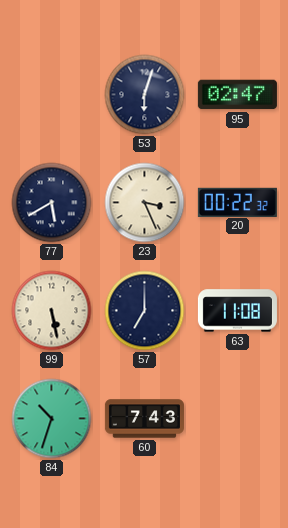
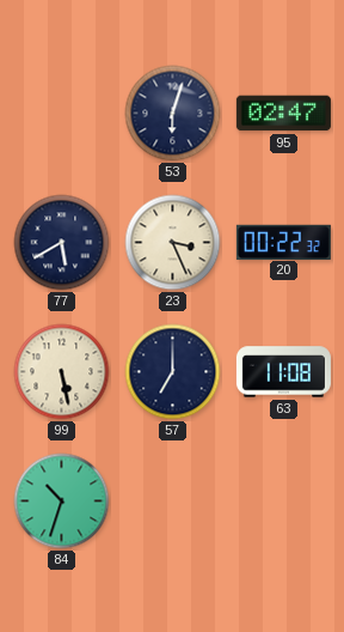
60: 7:43 -> none
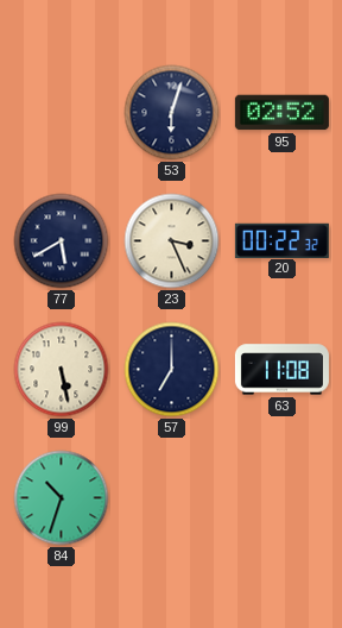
95: 02:47 -> 02:52
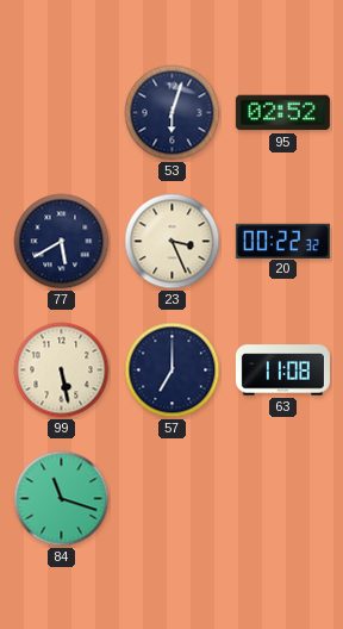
84: 10:33 -> 11:18
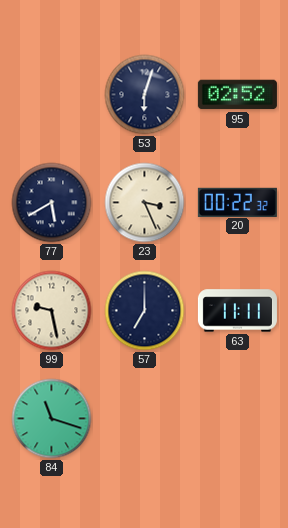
99: 5:28 -> 9:28
63: 11:08 -> 11:11
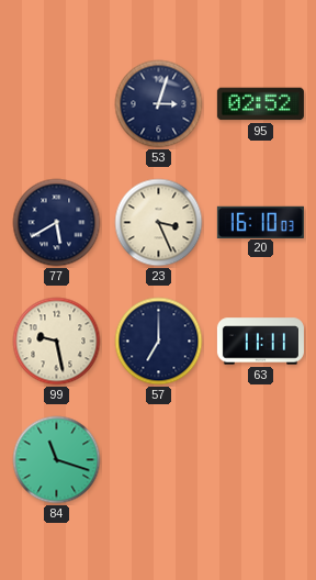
53: 6:03 -> 3:03
20: 00:22 -> 16:10
